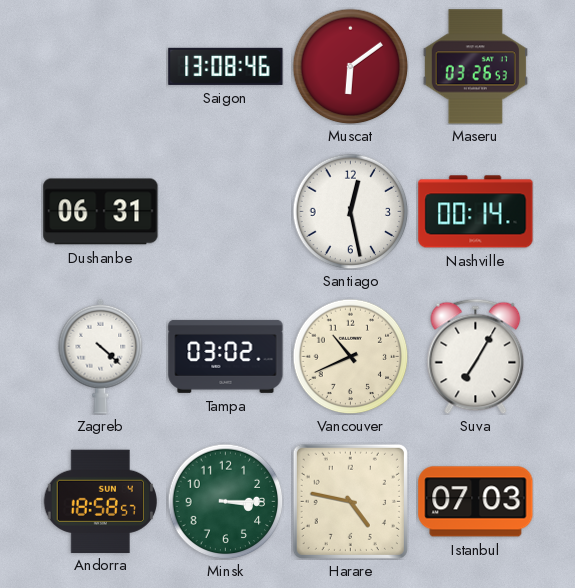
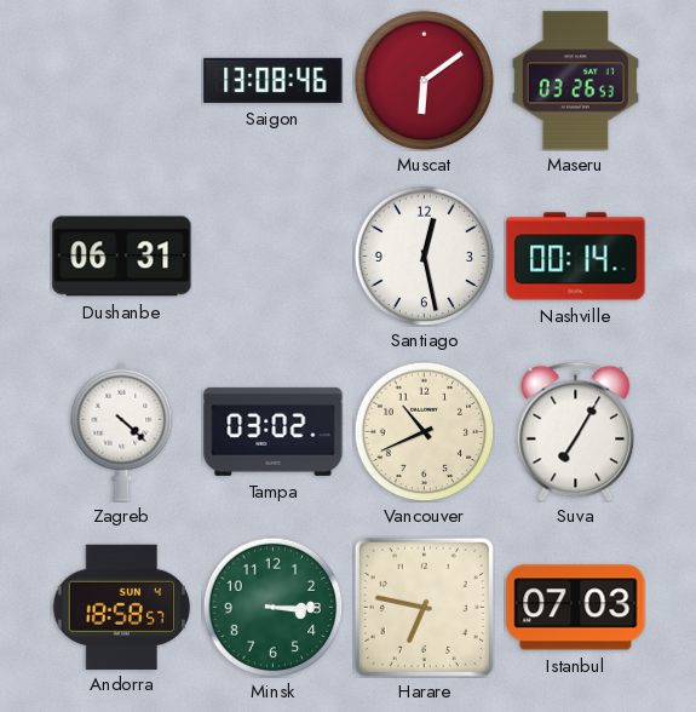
Harare: 4:47 -> 6:47
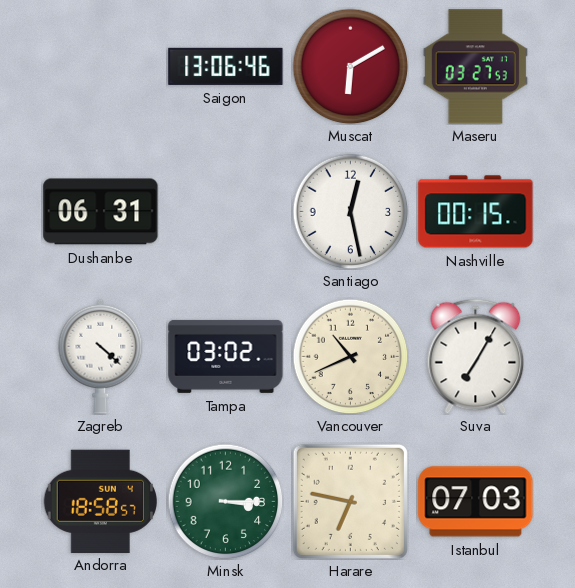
Saigon: 13:08 -> 13:06
Muscat: 6:09 -> 6:10
Maseru: 03:26 -> 03:27
Nashville: 00:14 -> 00:15
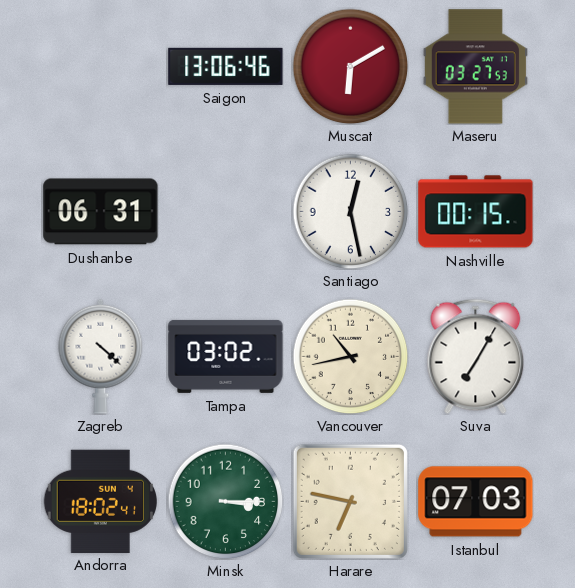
Vancouver: 10:41 -> 10:43
Andorra: 18:58 -> 18:02
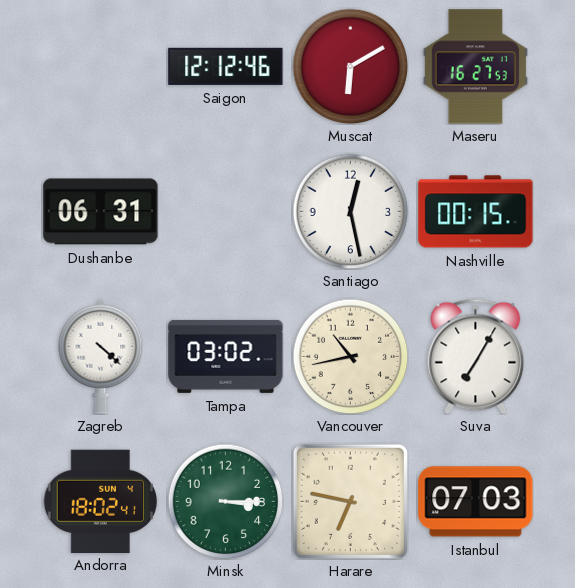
Saigon: 13:06 -> 12:12
Maseru: 03:27 -> 16:27
